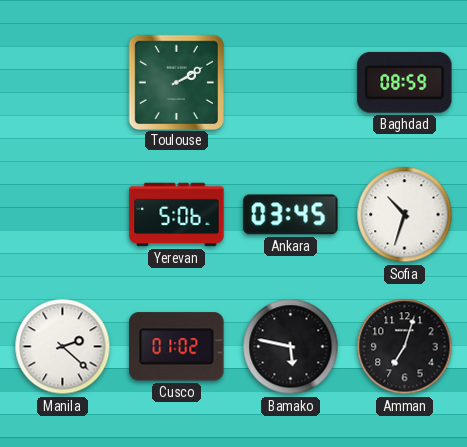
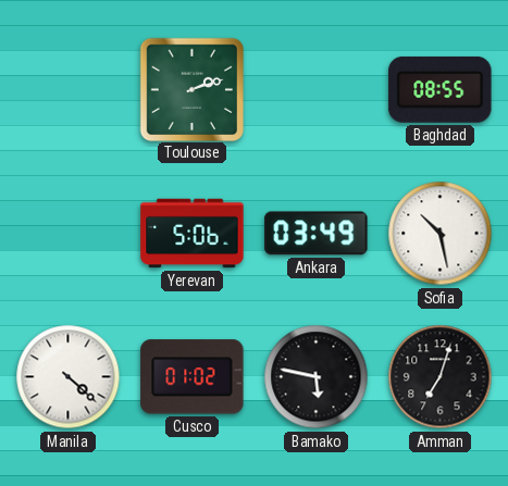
Toulouse: 2:10 -> 2:12
Baghdad: 08:59 -> 08:55
Ankara: 03:45 -> 03:49
Sofia: 10:33 -> 10:28
Manila: 2:22 -> 4:22
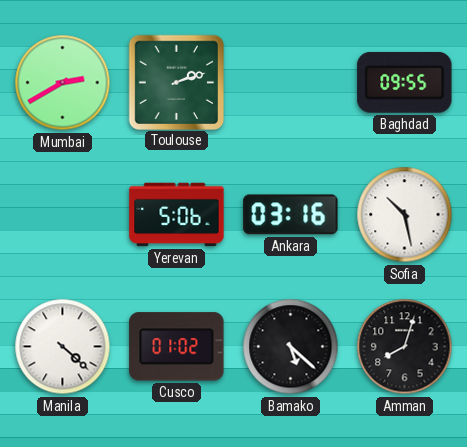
Mumbai: none -> 2:40
Baghdad: 08:55 -> 09:55
Ankara: 03:49 -> 03:16
Bamako: 5:47 -> 5:22
Amman: 7:03 -> 8:03
